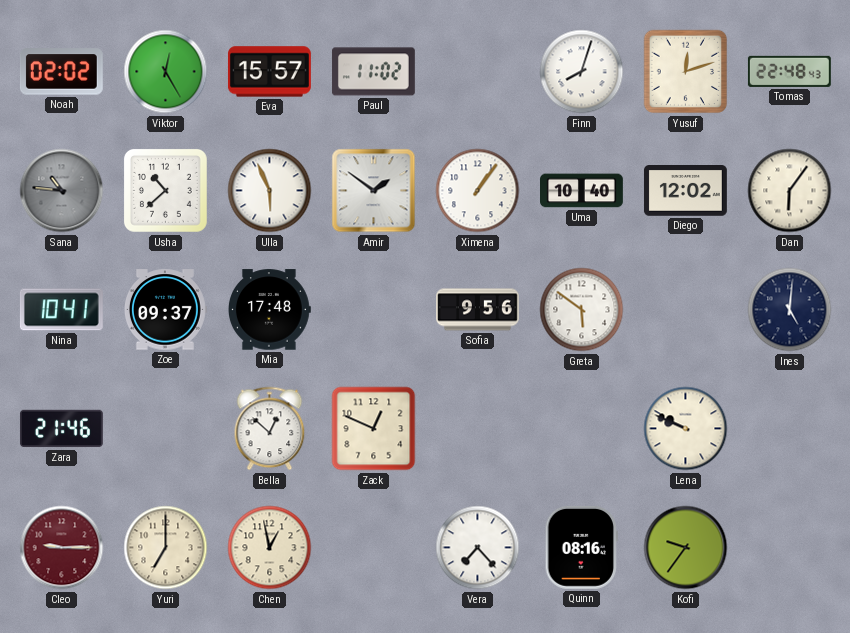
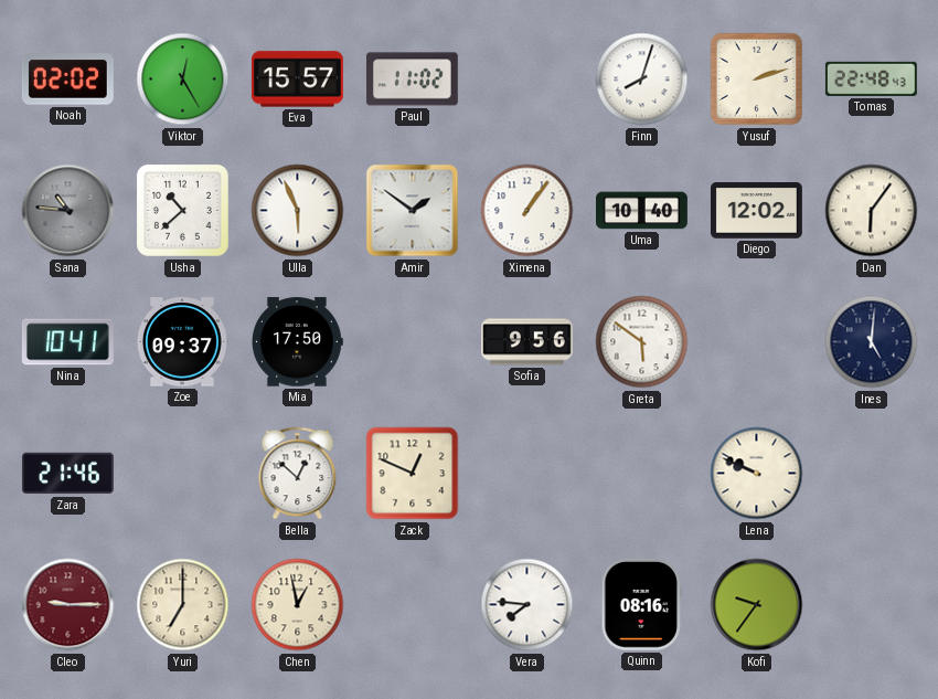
Yusuf: 12:12 -> 2:12
Mia: 17:48 -> 17:50
Vera: 7:23 -> 7:46
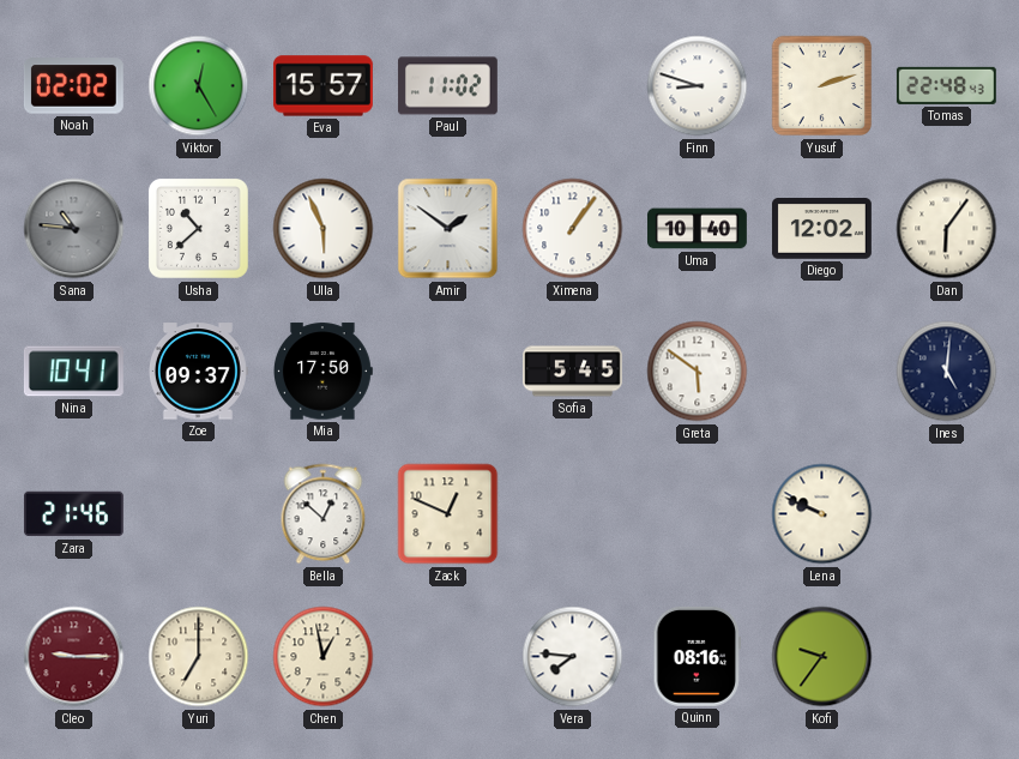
Finn: 8:03 -> 8:48
Sofia: 9:56 -> 5:45
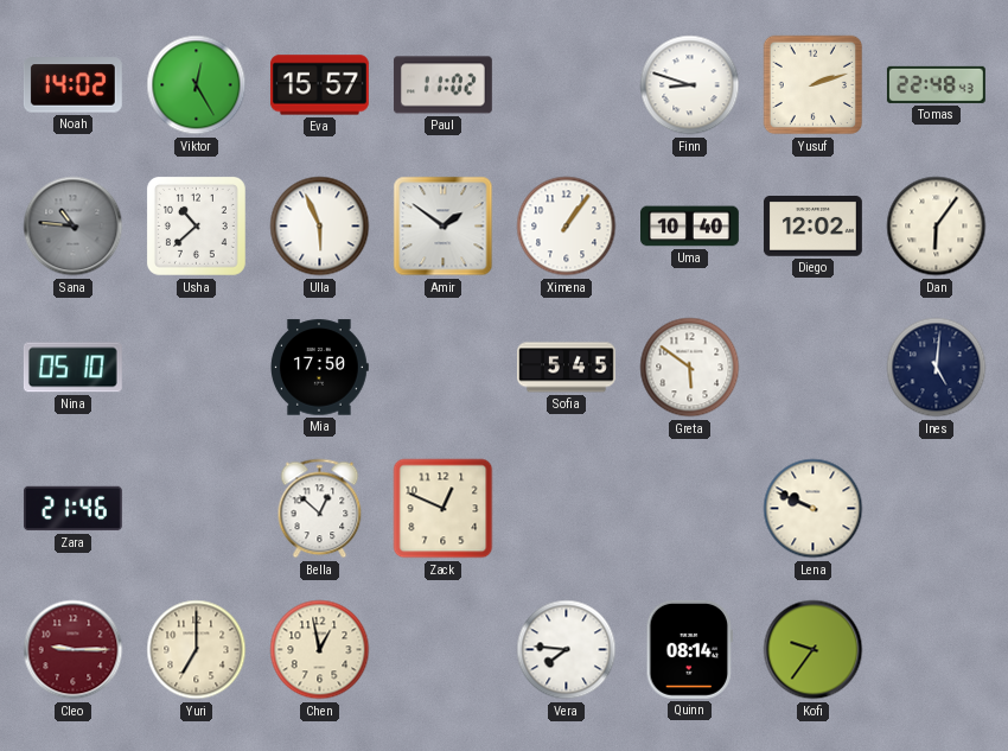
Noah: 02:02 -> 14:02
Nina: 10:41 -> 05:10
Zoe: 09:37 -> none
Quinn: 08:16 -> 08:14
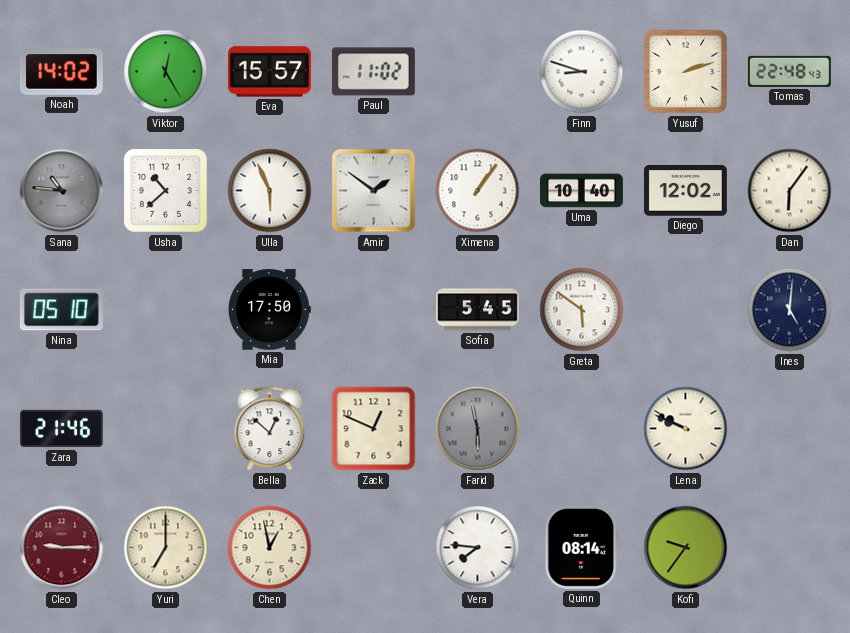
Farid: none -> 5:58
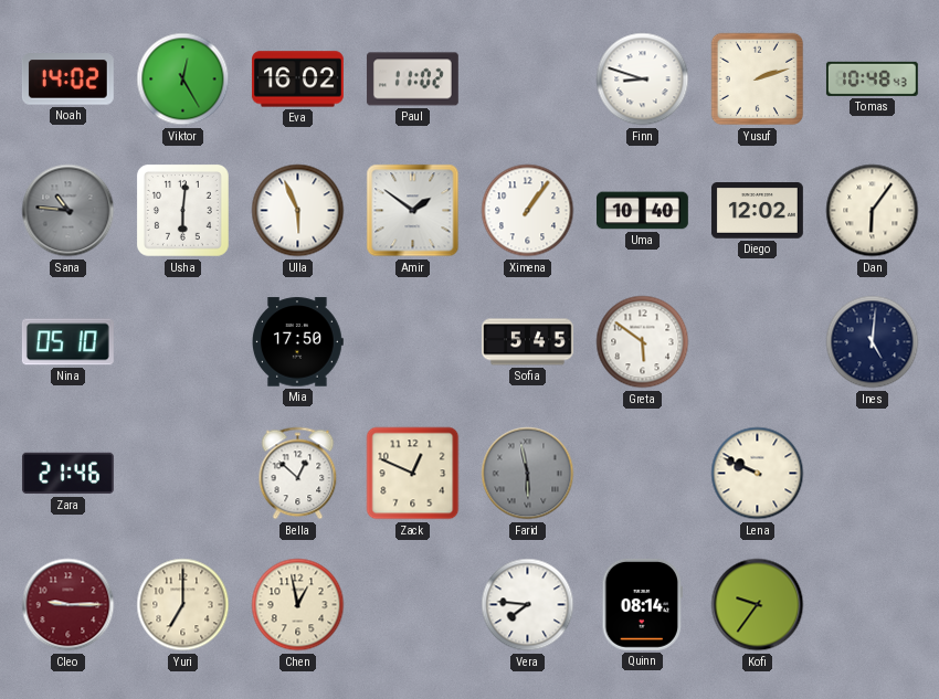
Eva: 15:57 -> 16:02
Tomas: 22:48 -> 10:48
Usha: 10:38 -> 6:01
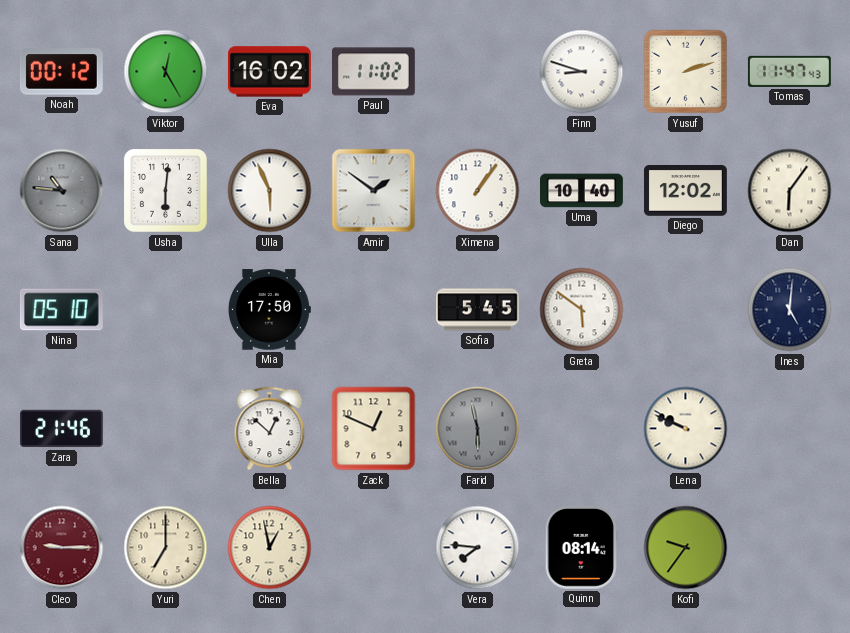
Noah: 14:02 -> 00:12
Tomas: 10:48 -> 11:47
